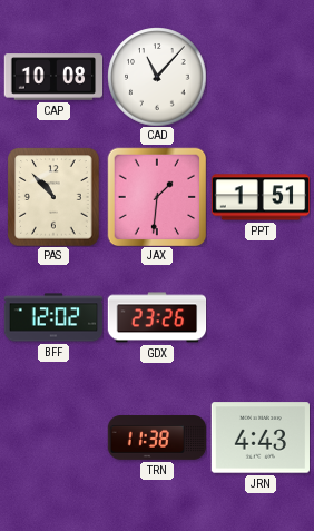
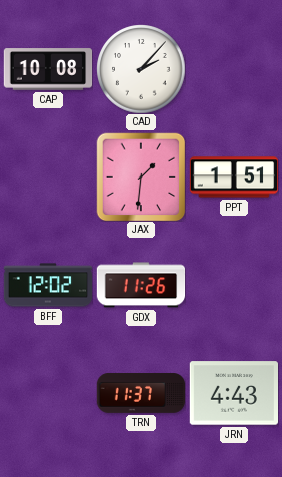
CAD: 11:07 -> 2:07
PAS: 10:53 -> none
GDX: 23:26 -> 11:26
TRN: 11:38 -> 11:37
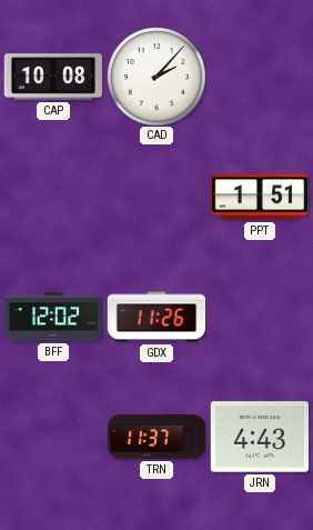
JAX: 1:31 -> none
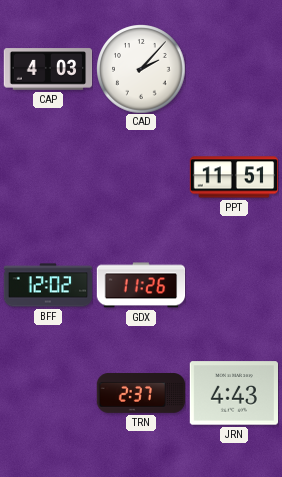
CAP: 10:08 -> 4:03
PPT: 1:51 -> 11:51
TRN: 11:37 -> 2:37
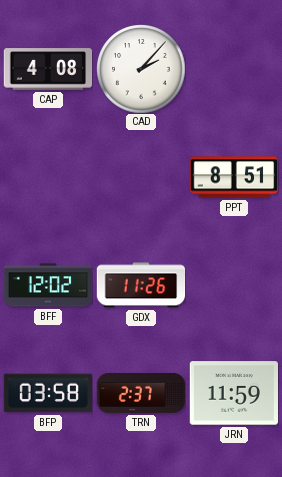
CAP: 4:03 -> 4:08
PPT: 11:51 -> 8:51
BFP: none -> 03:58
JRN: 4:43 -> 11:59
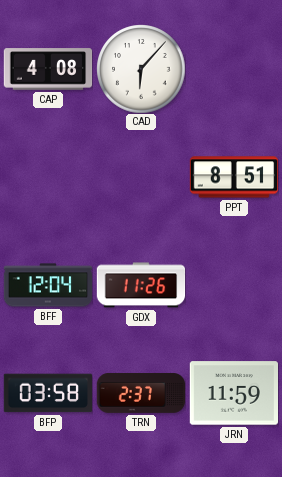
CAD: 2:07 -> 6:07
BFF: 12:02 -> 12:04
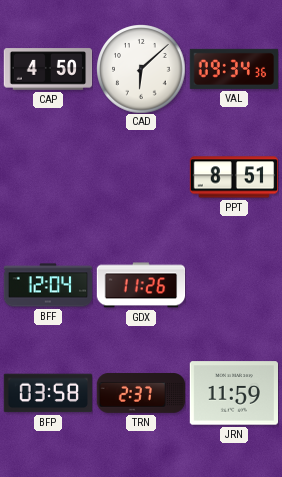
CAP: 4:08 -> 4:50
CAD: 6:07 -> 6:08
VAL: none -> 09:34
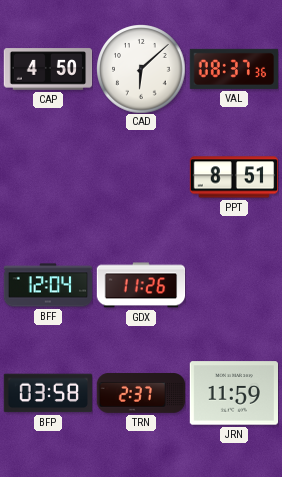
VAL: 09:34 -> 08:37
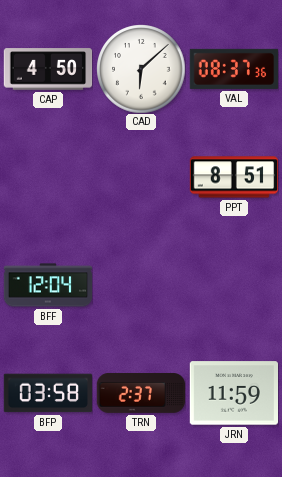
GDX: 11:26 -> none
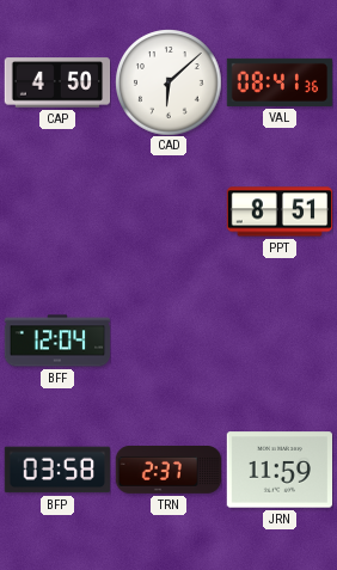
VAL: 08:37 -> 08:41
